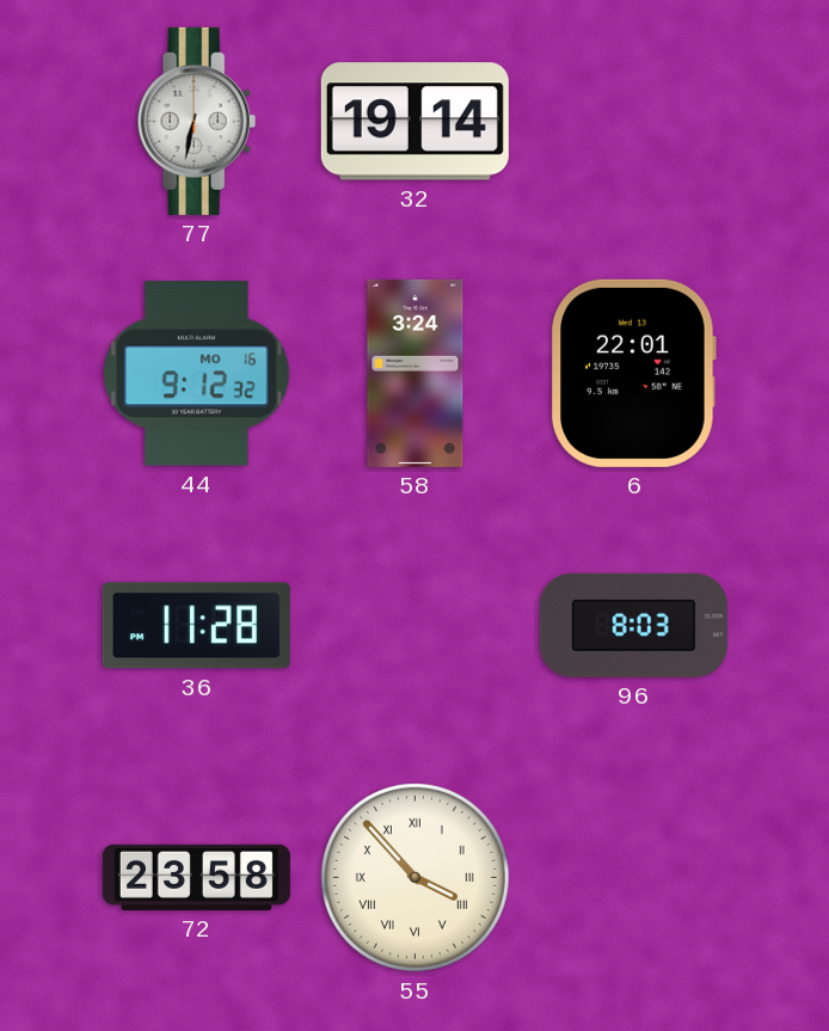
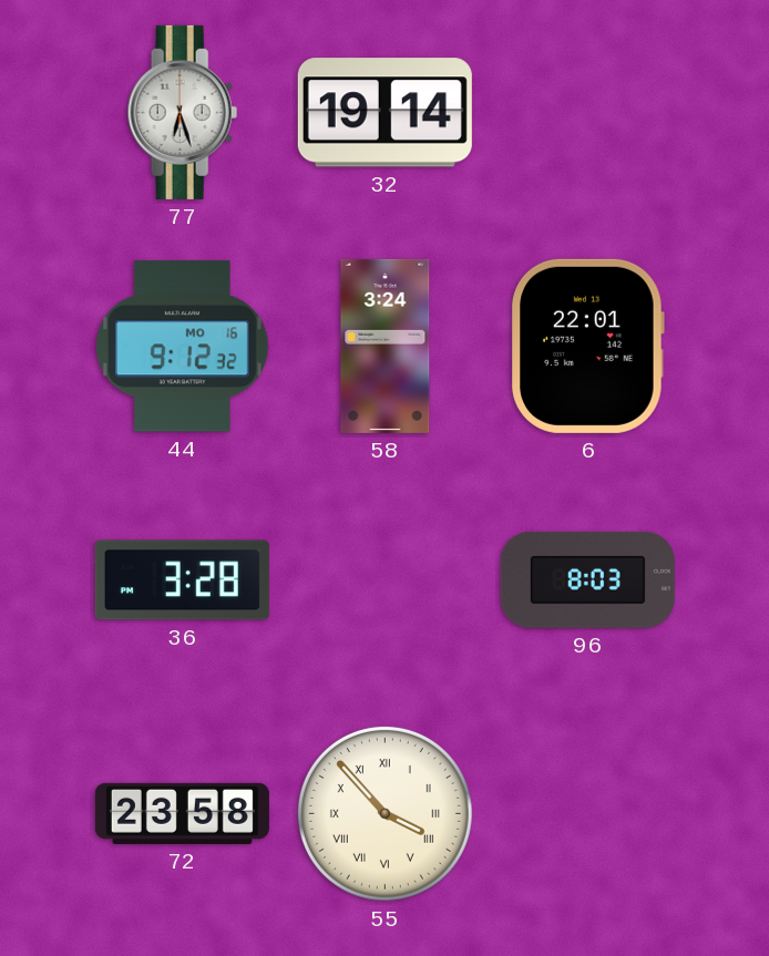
77: 6:32 -> 6:27
36: 11:28 -> 3:28
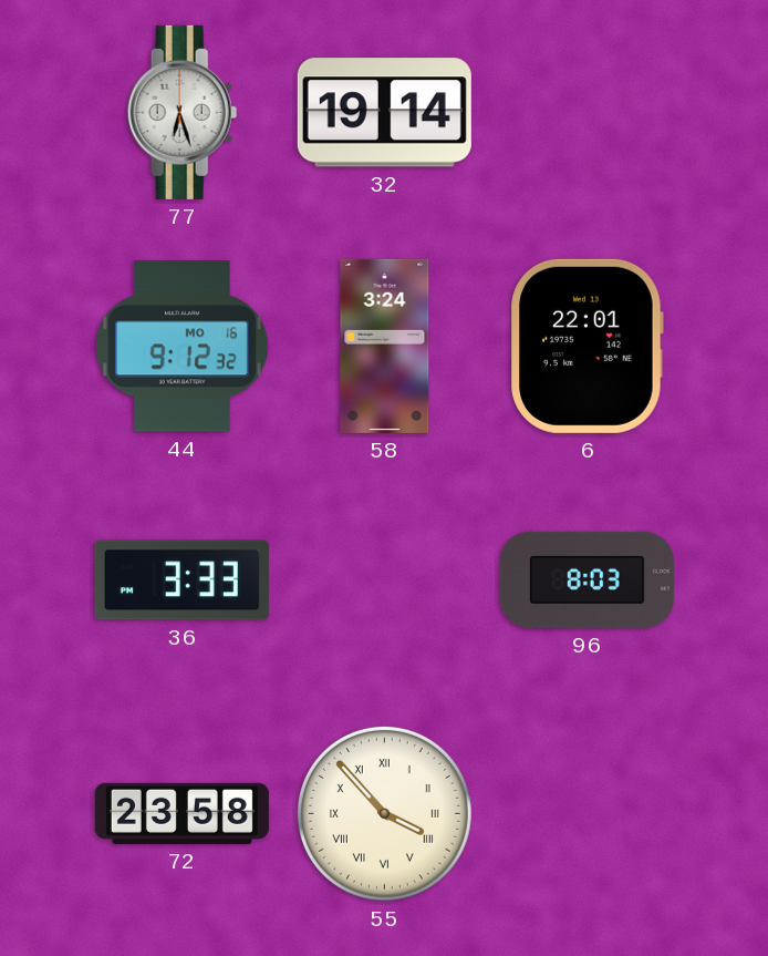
36: 3:28 -> 3:33
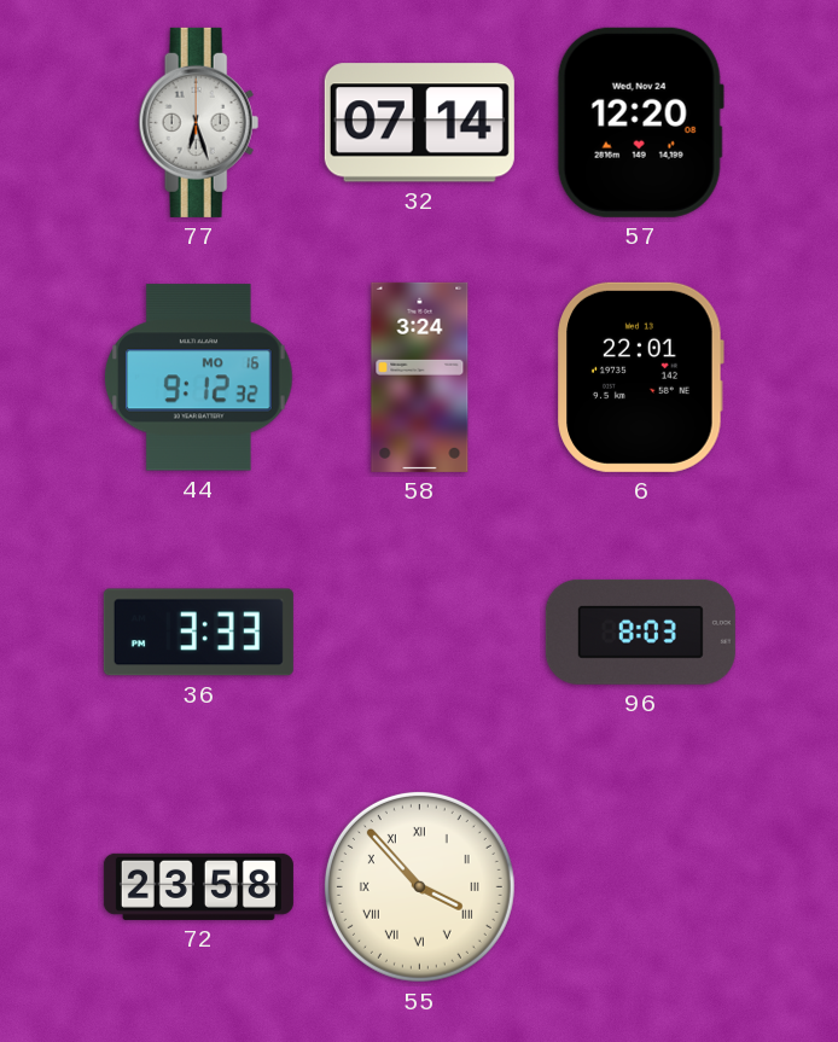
32: 19:14 -> 07:14
57: none -> 12:20
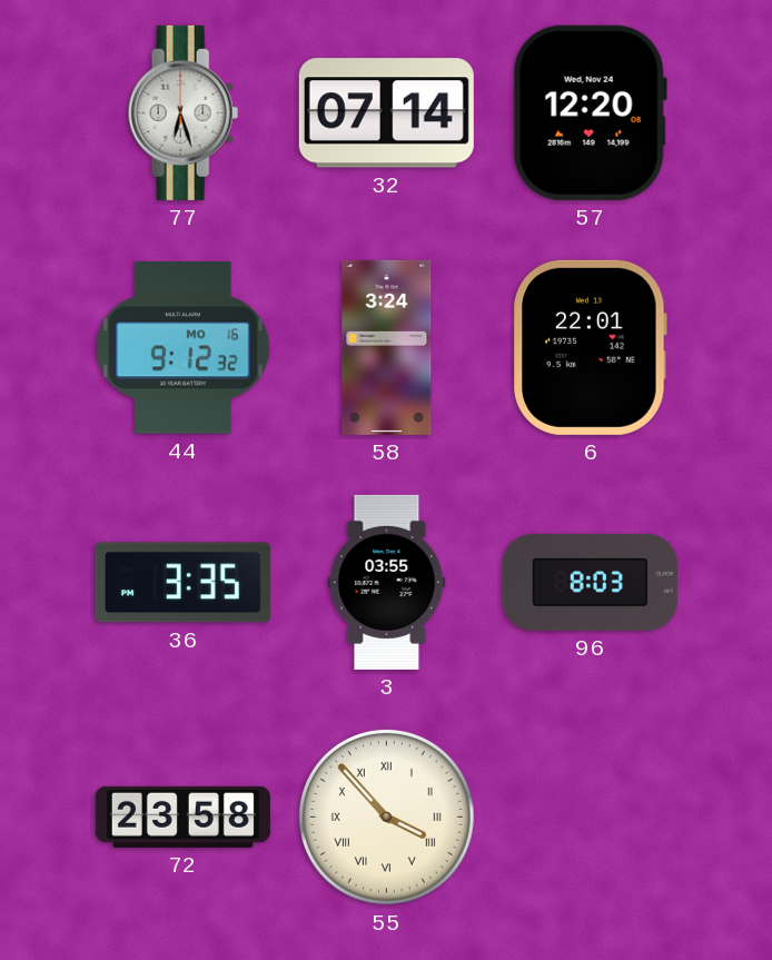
36: 3:33 -> 3:35
3: none -> 03:55
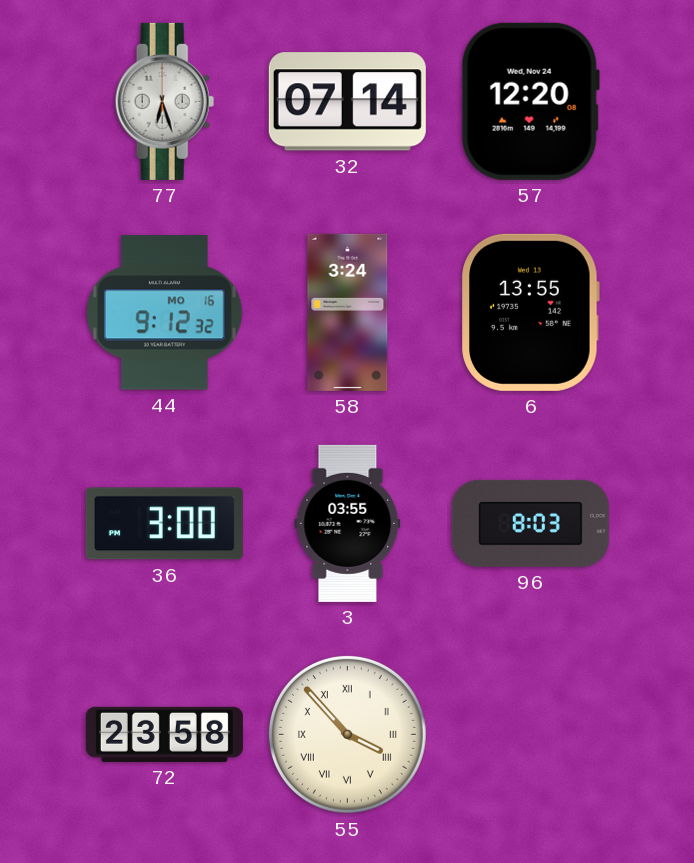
6: 22:01 -> 13:55
36: 3:35 -> 3:00
